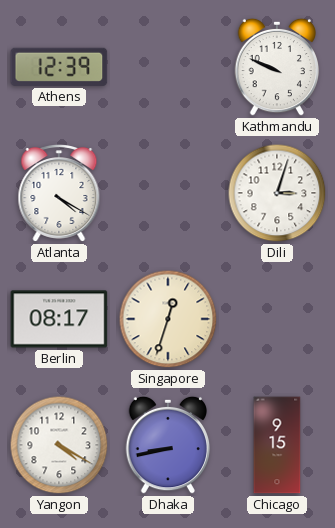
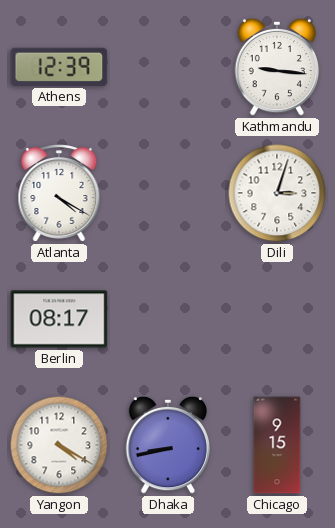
Kathmandu: 9:49 -> 9:16
Singapore: 12:33 -> none
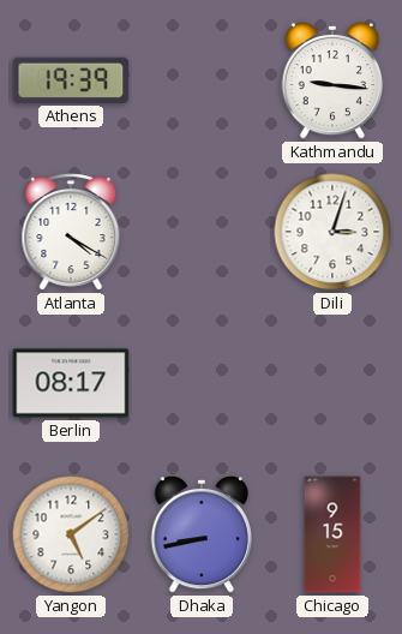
Athens: 12:39 -> 19:39
Yangon: 4:20 -> 5:09
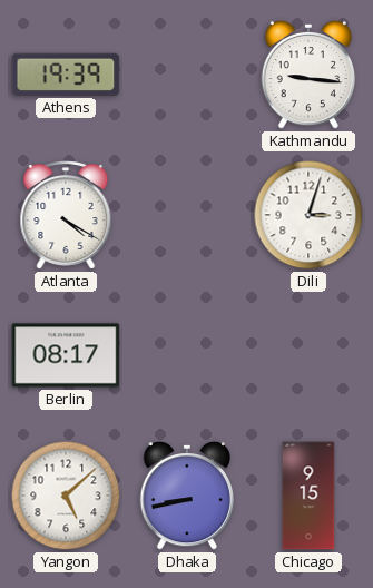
Yangon: 5:09 -> 5:08
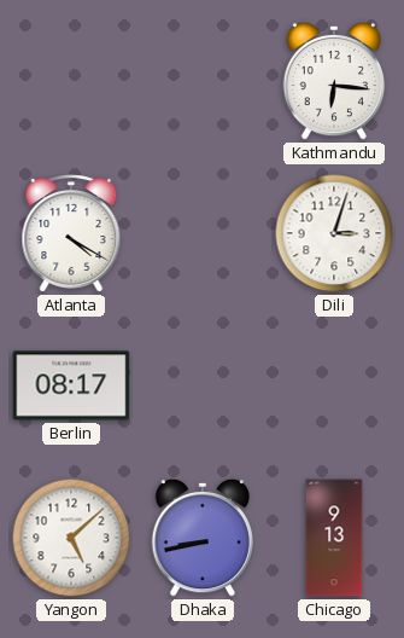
Athens: 19:39 -> none
Kathmandu: 9:16 -> 6:16
Chicago: 9:15 -> 9:13
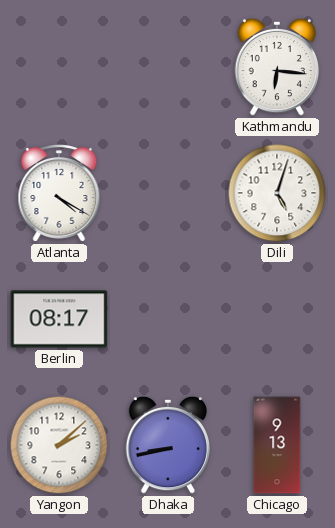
Dili: 3:03 -> 5:03
Yangon: 5:08 -> 2:08
